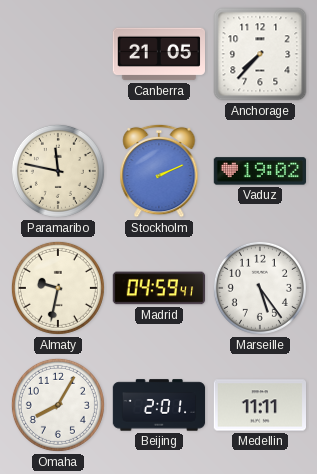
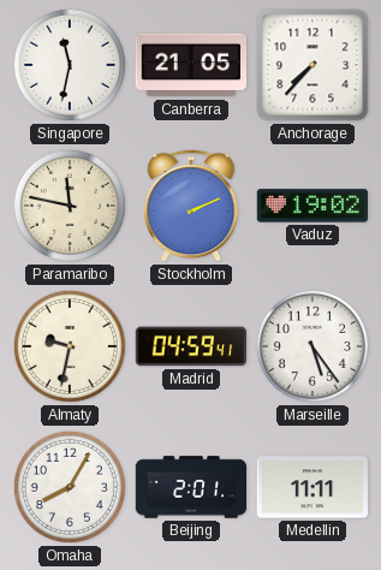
Singapore: none -> 11:32
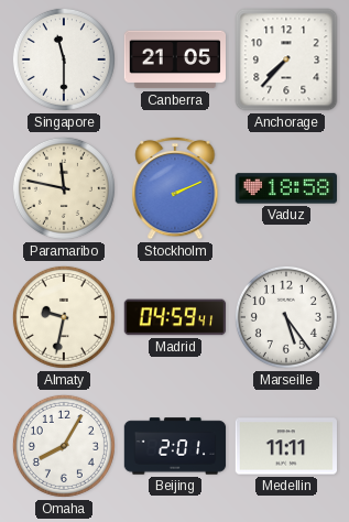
Singapore: 11:32 -> 11:30
Vaduz: 19:02 -> 18:58
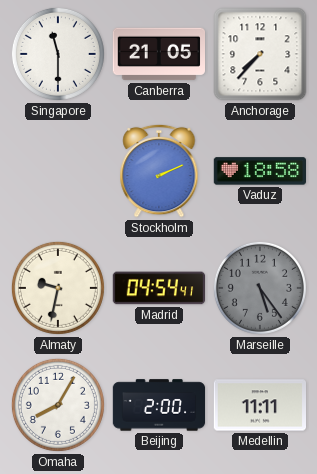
Paramaribo: 11:47 -> none
Madrid: 04:59 -> 04:54
Marseille dial: white -> grey
Beijing: 2:01 -> 2:00
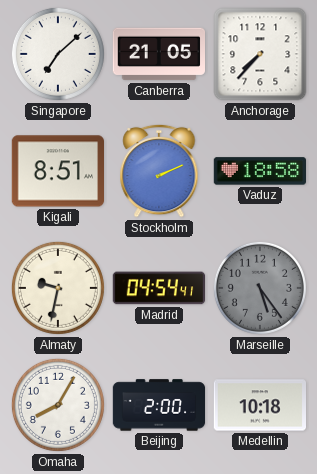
Singapore: 11:30 -> 7:08
Kigali: none -> 8:51
Medellin: 11:11 -> 10:18
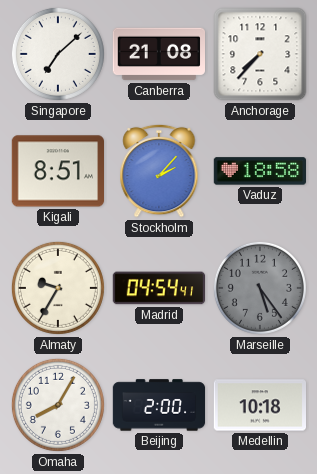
Canberra: 21:05 -> 21:08
Stockholm: 2:11 -> 2:07
Almaty: 9:32 -> 9:35
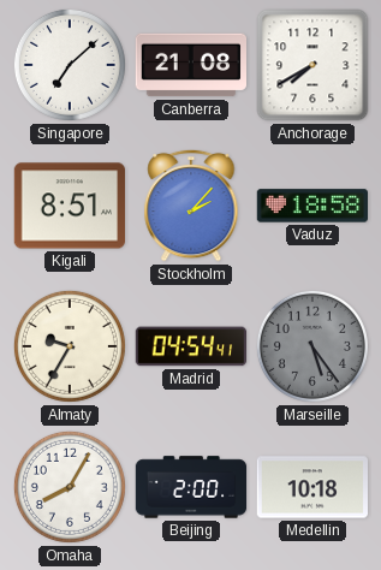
Anchorage: 7:37 -> 7:40
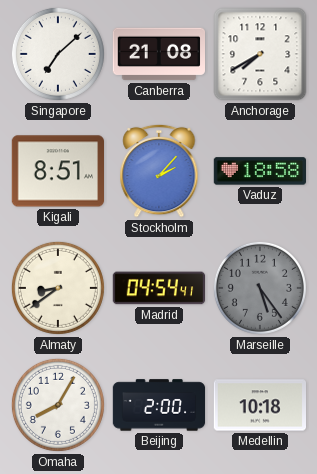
Almaty: 9:35 -> 8:39
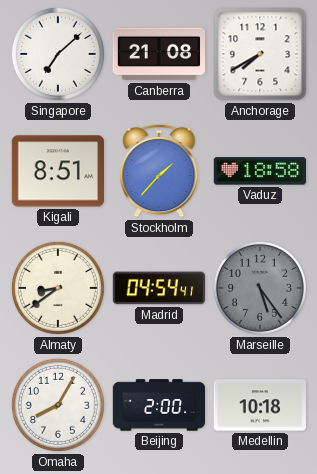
Stockholm: 2:07 -> 1:37
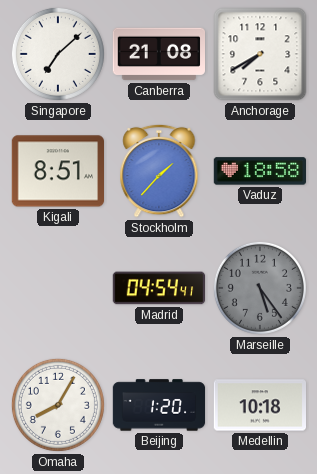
Almaty: 8:39 -> none
Beijing: 2:00 -> 1:20
